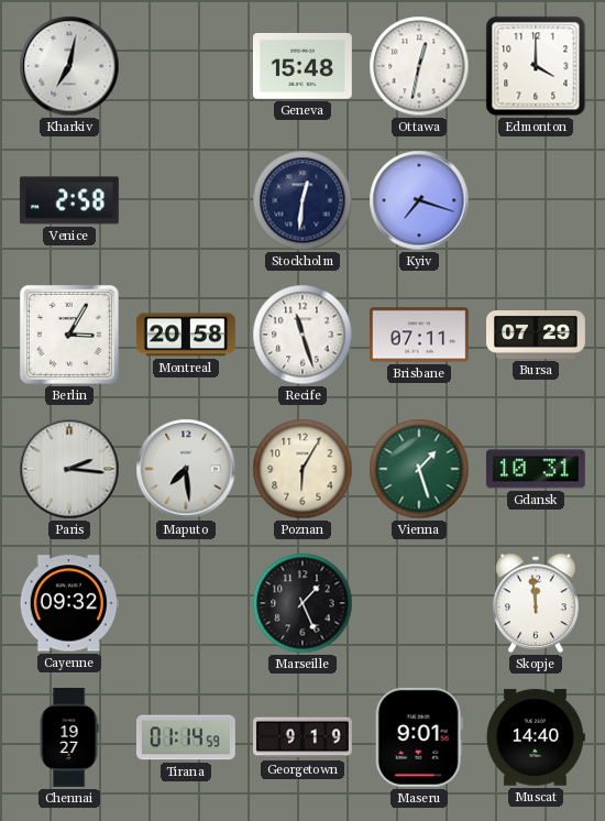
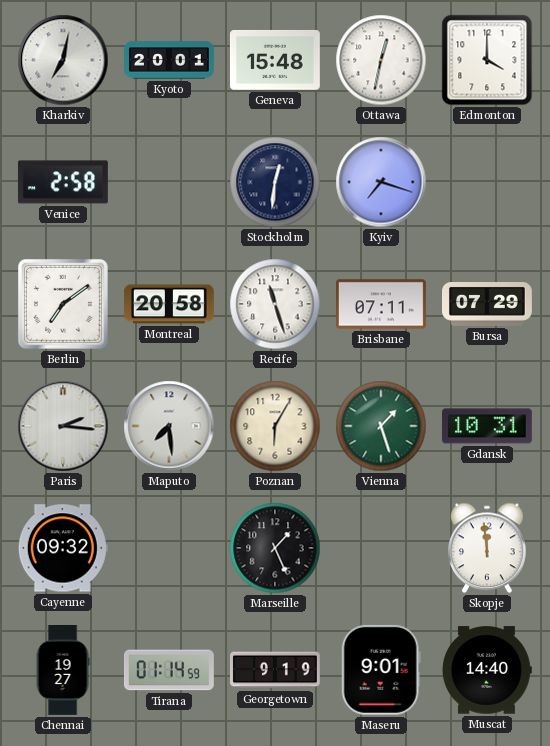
Kyoto: none -> 20:01
Berlin: 3:05 -> 7:09
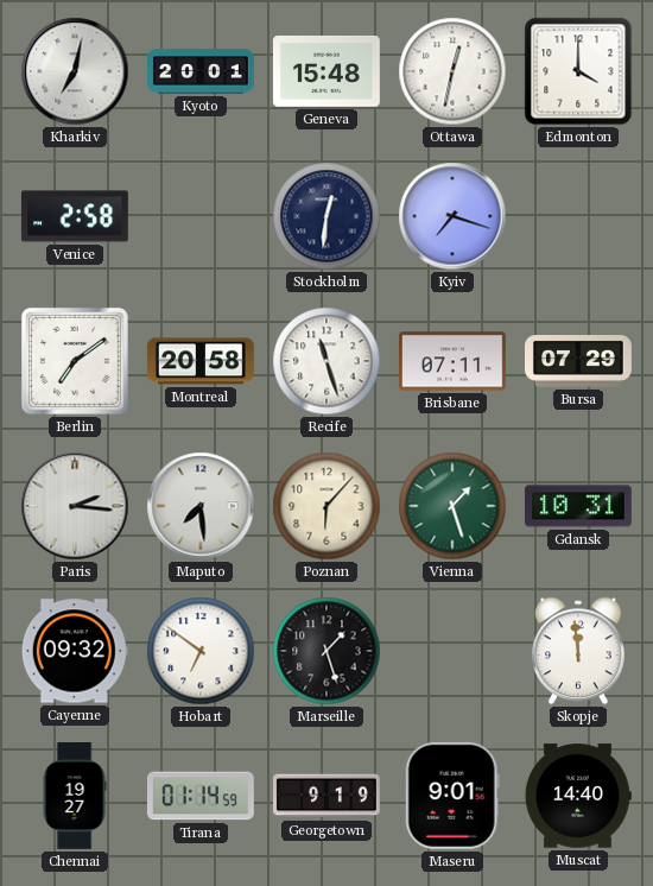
Poznan: 6:05 -> 6:07
Hobart: none -> 6:51
Marseille: 1:26 -> 1:27
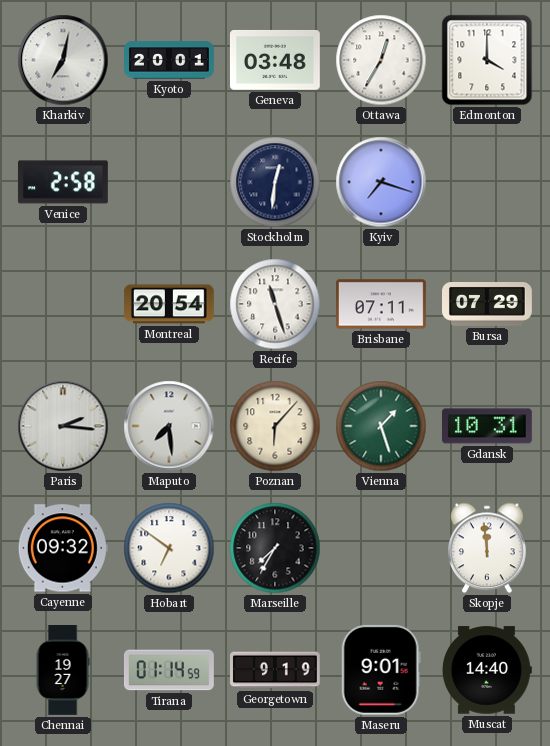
Geneva: 15:48 -> 03:48
Ottawa: 12:32 -> 12:35
Berlin: 7:09 -> none
Montreal: 20:58 -> 20:54
Marseille: 1:27 -> 7:35
